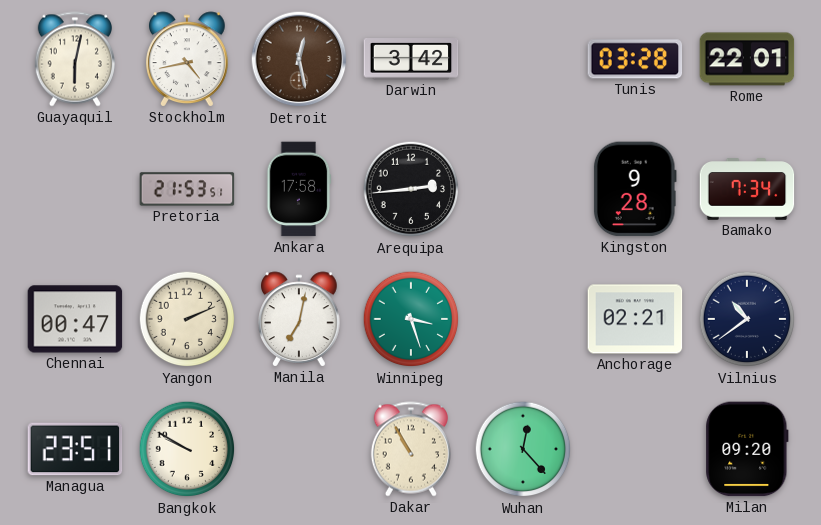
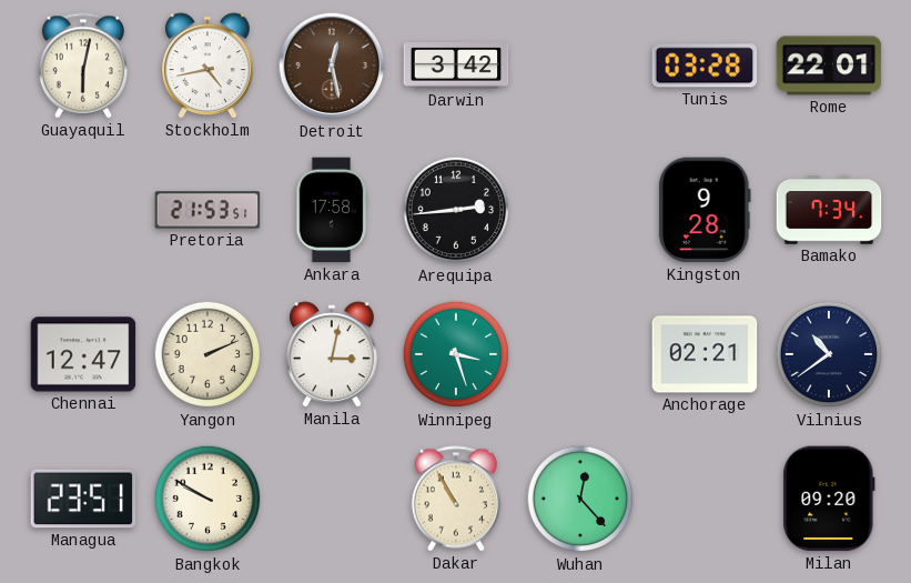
Chennai: 00:47 -> 12:47
Manila: 7:02 -> 3:02
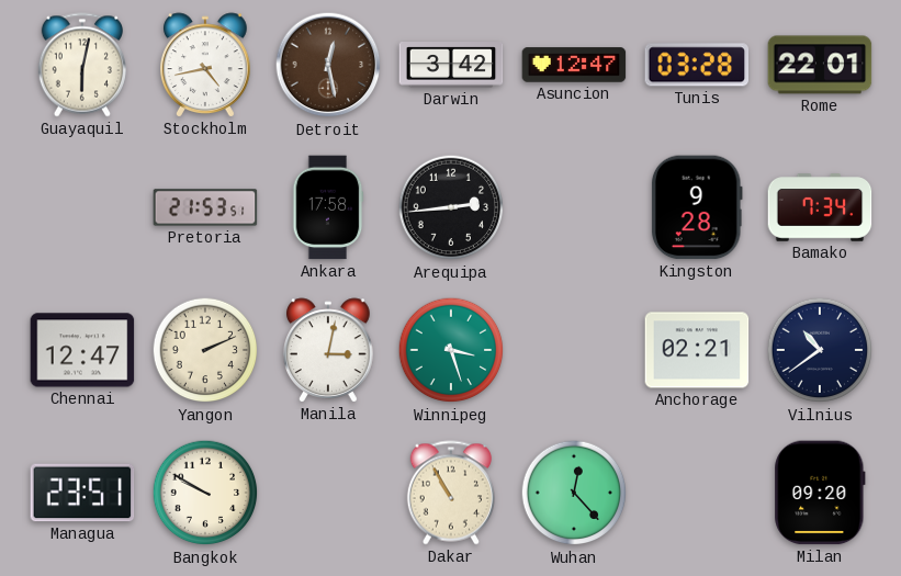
Asuncion: none -> 12:47
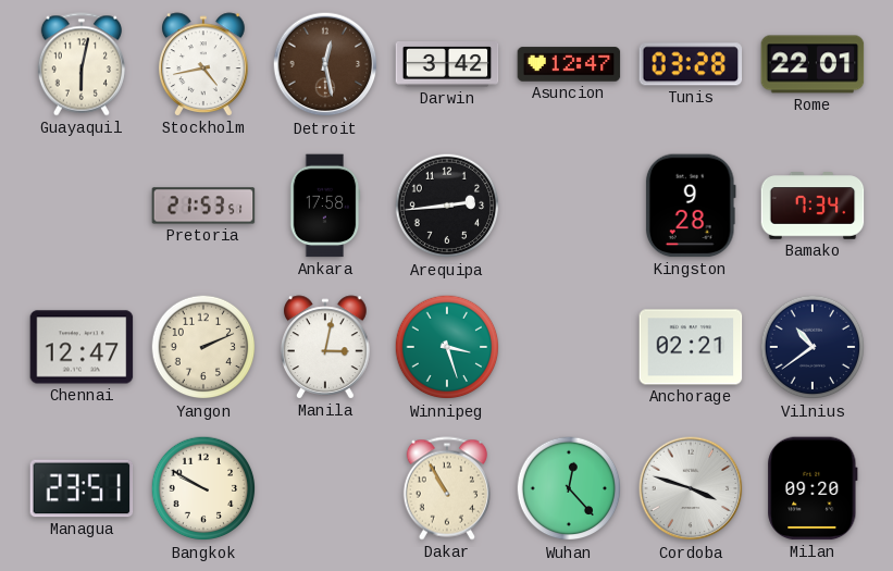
Cordoba: none -> 3:48
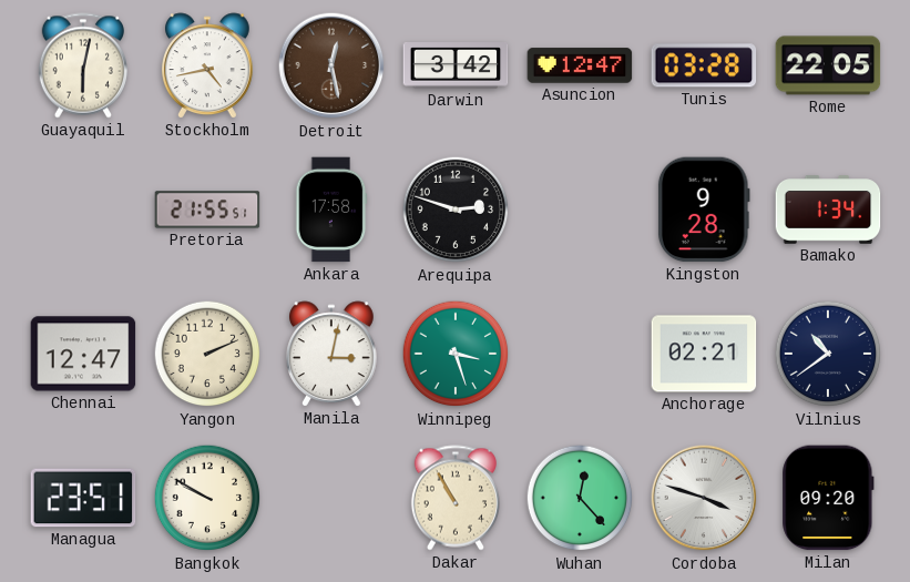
Rome: 22:01 -> 22:05
Pretoria: 21:53 -> 21:55
Arequipa: 2:44 -> 2:48
Bamako: 7:34 -> 1:34
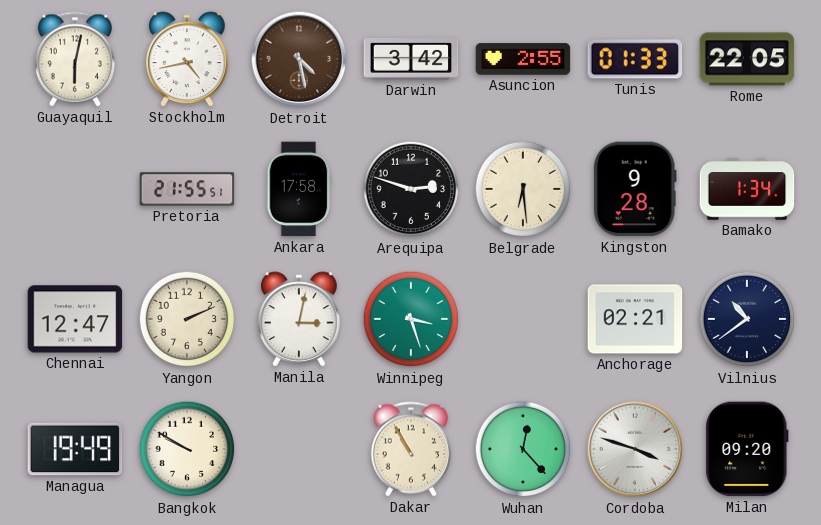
Detroit: 12:28 -> 4:28
Asuncion: 12:47 -> 2:55
Tunis: 03:28 -> 01:33
Belgrade: none -> 6:29
Managua: 23:51 -> 19:49
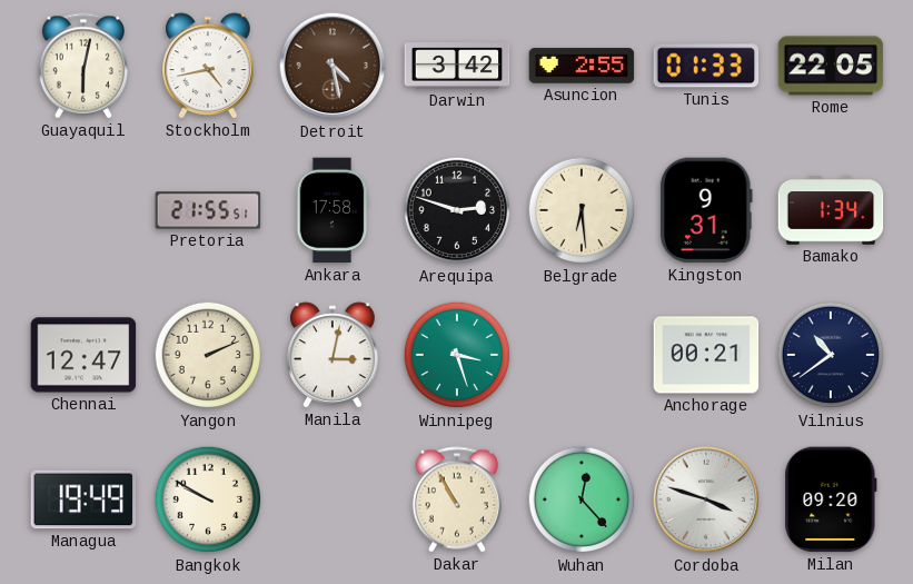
Kingston: 9:28 -> 9:31
Anchorage: 02:21 -> 00:21
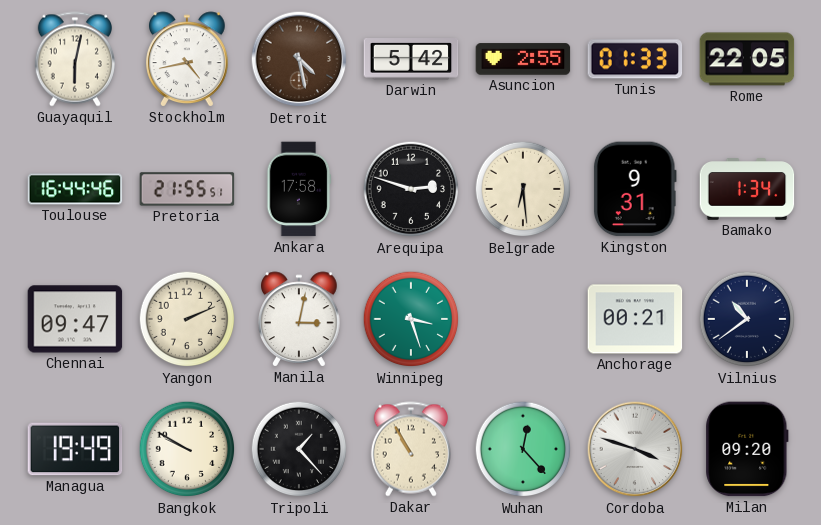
Darwin: 3:42 -> 5:42
Toulouse: none -> 16:44
Chennai: 12:47 -> 09:47
Tripoli: none -> 1:23
